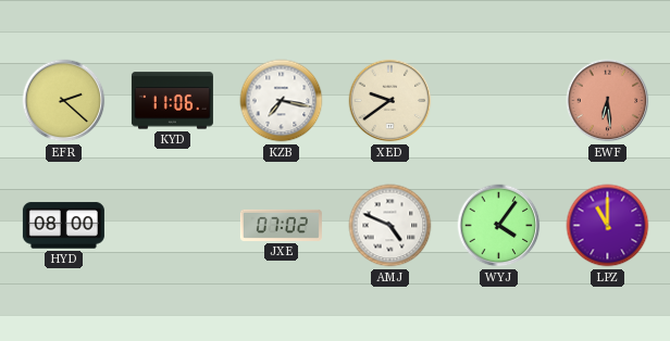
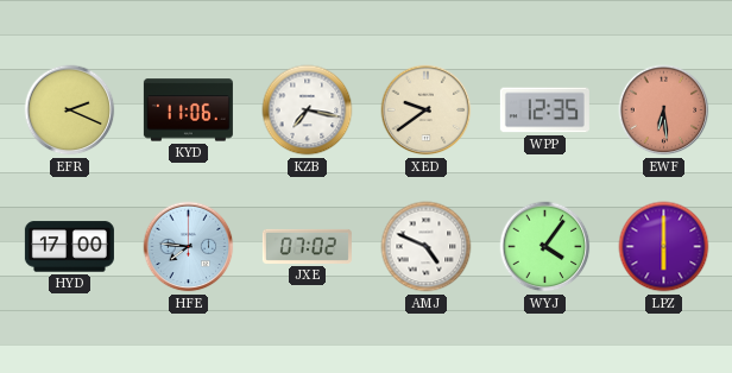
EFR: 2:22 -> 2:19
WPP: none -> 12:35
HYD: 08:00 -> 17:00
HFE: none -> 7:46
LPZ: 11:00 -> 6:00
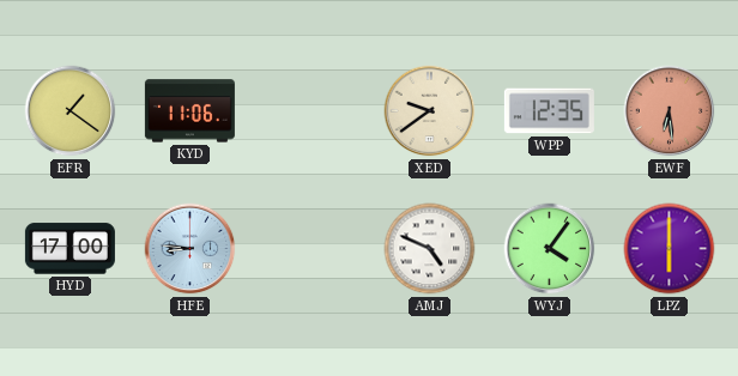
EFR: 2:19 -> 1:21
KZB: 7:17 -> none
HFE: 7:46 -> 8:46
JXE: 07:02 -> none
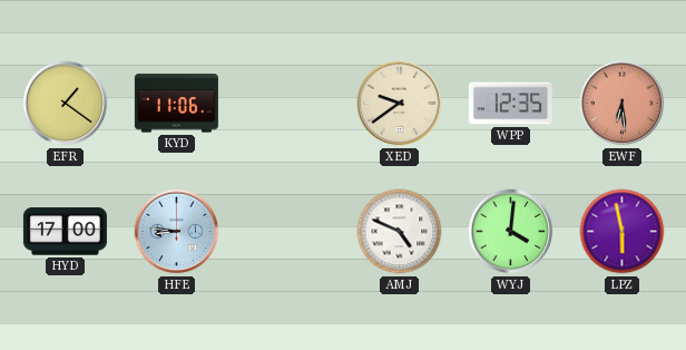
WYJ: 4:06 -> 4:01
LPZ: 6:00 -> 5:58
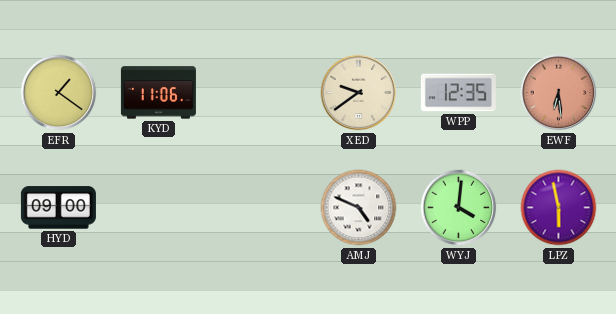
HYD: 17:00 -> 09:00
HFE: 8:46 -> none
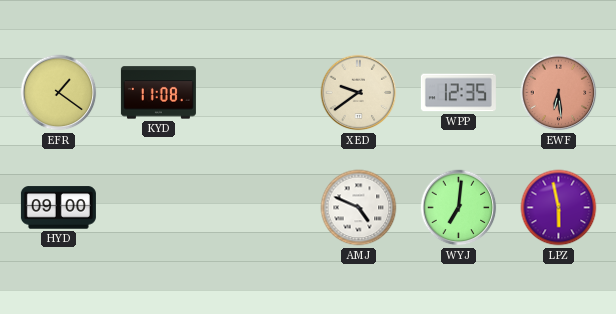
KYD: 11:06 -> 11:08
WYJ: 4:01 -> 7:01
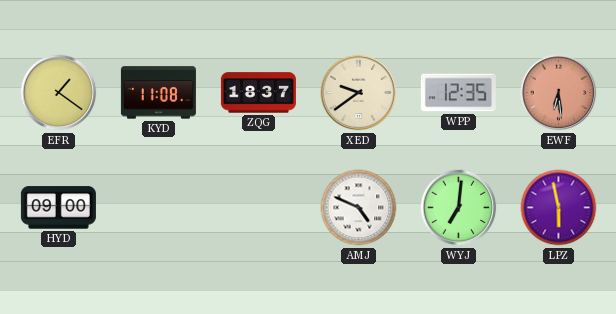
ZQG: none -> 18:37
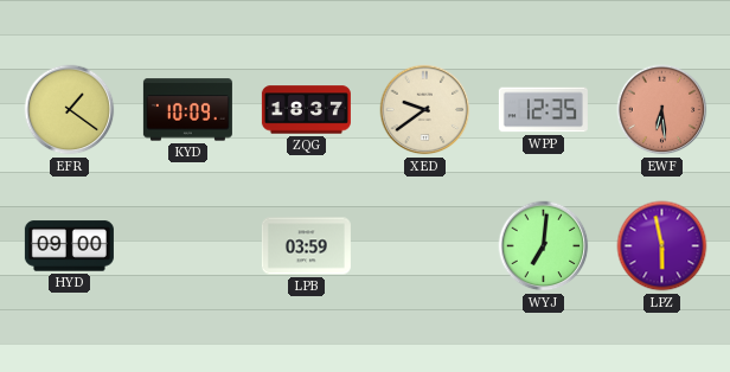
KYD: 11:08 -> 10:09
LPB: none -> 03:59
AMJ: 4:49 -> none
